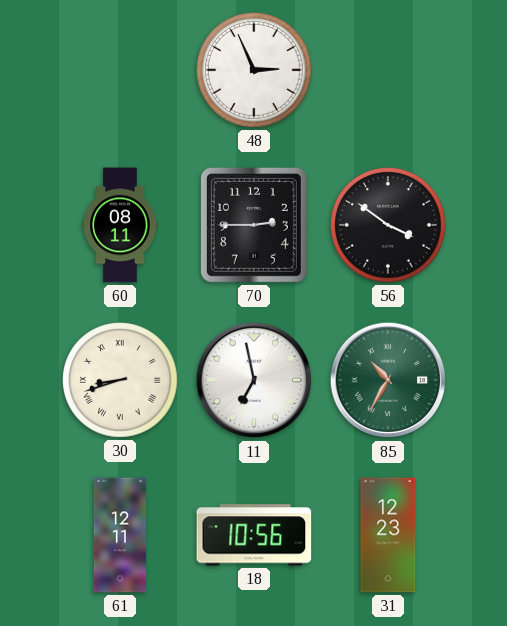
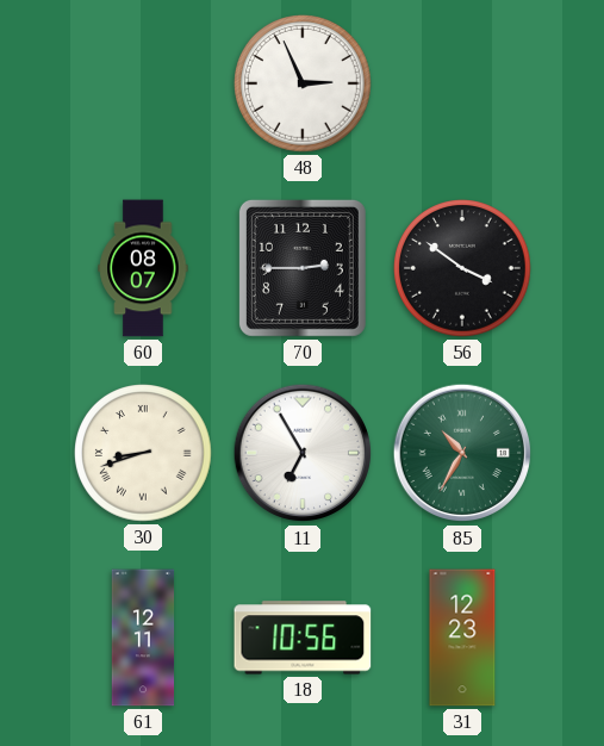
60: 08:11 -> 08:07
11: 6:58 -> 6:55
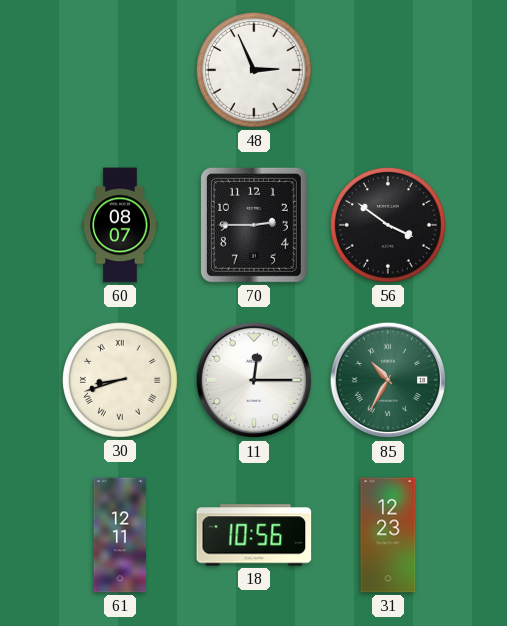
11: 6:55 -> 12:15
